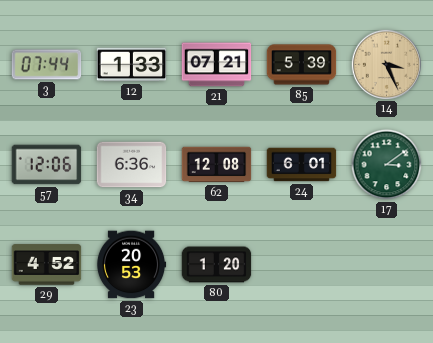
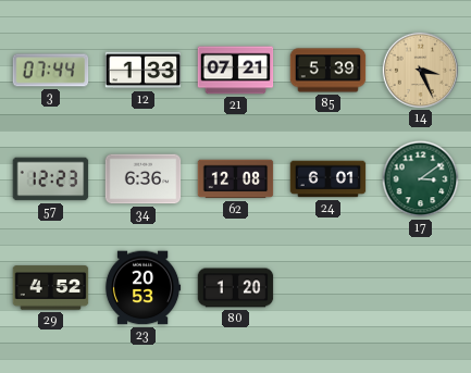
57: 12:06 -> 12:23
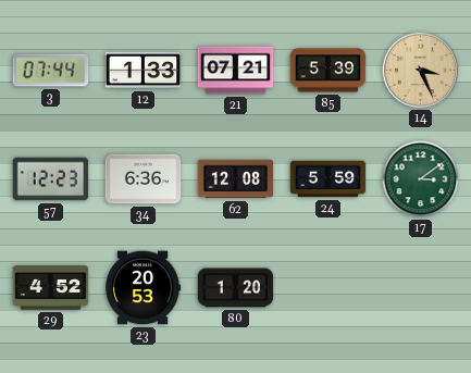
24: 6:01 -> 5:59
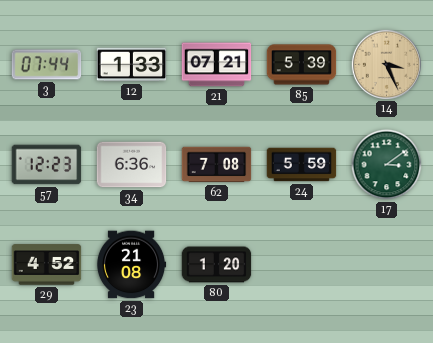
62: 12:08 -> 7:08
23: 20:53 -> 21:08
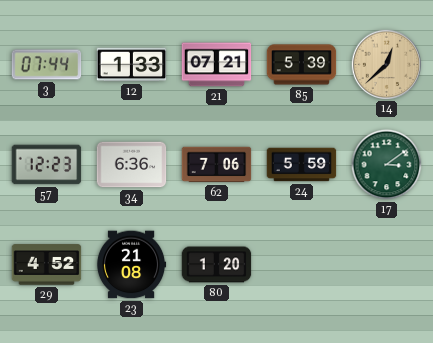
14: 3:26 -> 12:38
62: 7:08 -> 7:06
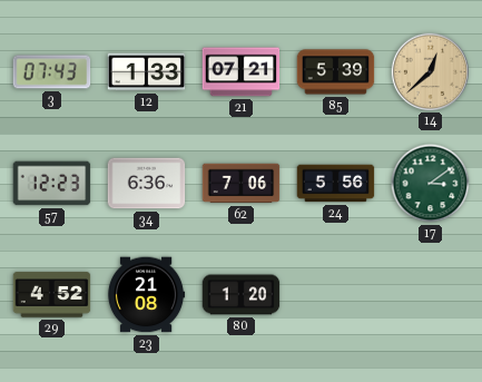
3: 07:44 -> 07:43
24: 5:59 -> 5:56
